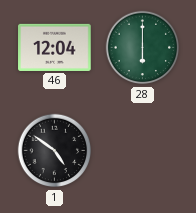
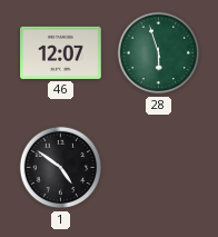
46: 12:04 -> 12:07
28: 6:00 -> 5:57
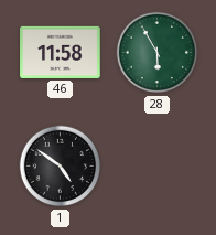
46: 12:07 -> 11:58
28: 5:57 -> 5:55
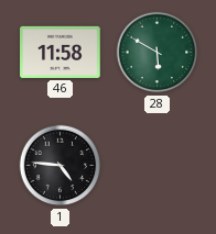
28: 5:55 -> 5:50
1: 4:51 -> 4:46
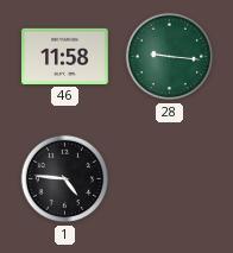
28: 5:50 -> 9:16
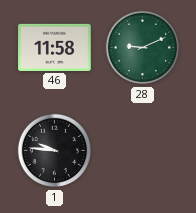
28: 9:16 -> 9:11
1: 4:46 -> 9:46
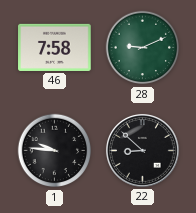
46: 11:58 -> 7:58
22: none -> 8:52
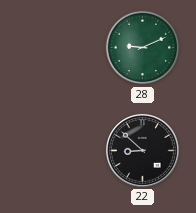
46: 7:58 -> none
1: 9:46 -> none
